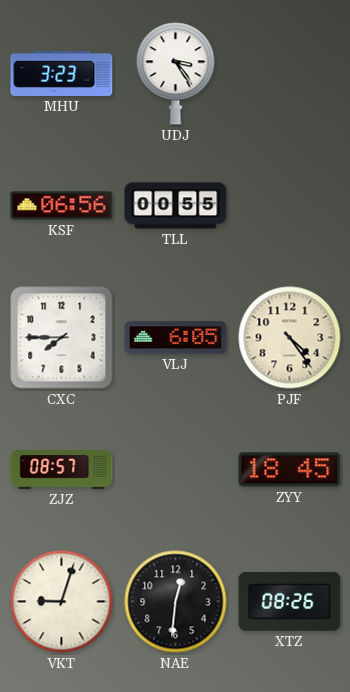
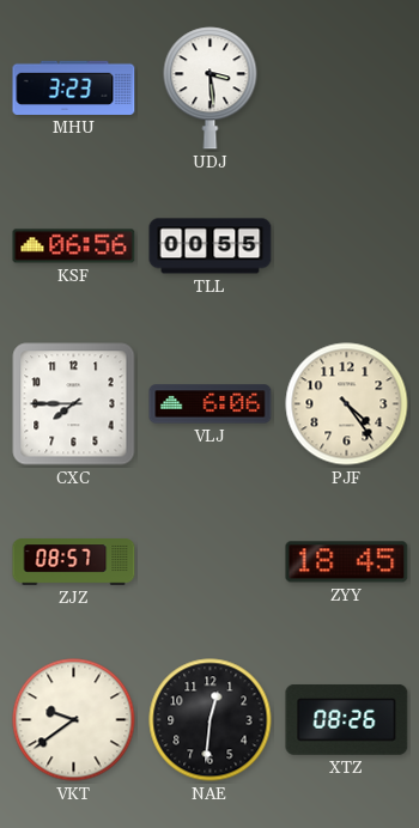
UDJ: 3:24 -> 3:29
VLJ: 6:05 -> 6:06
VKT: 9:03 -> 9:39
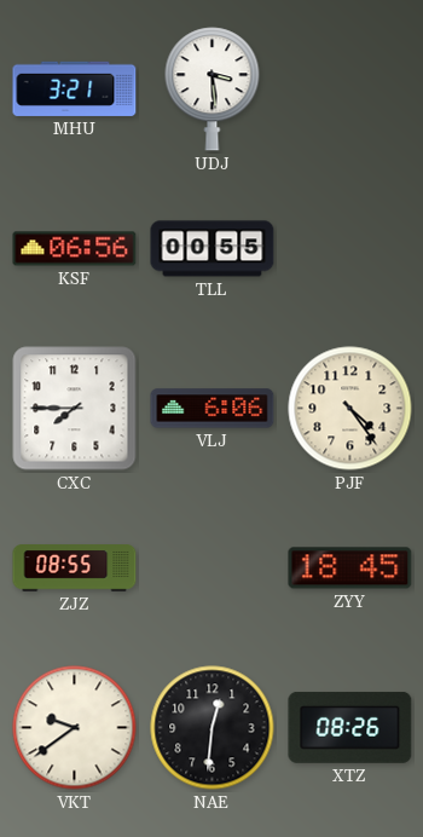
MHU: 3:23 -> 3:21
ZJZ: 08:57 -> 08:55
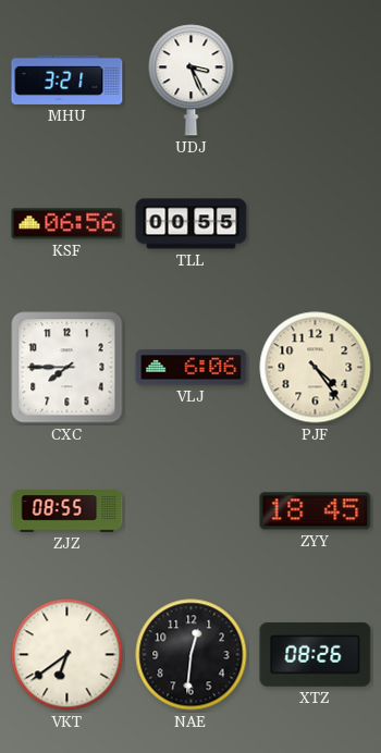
UDJ: 3:29 -> 3:26
VKT: 9:39 -> 6:39
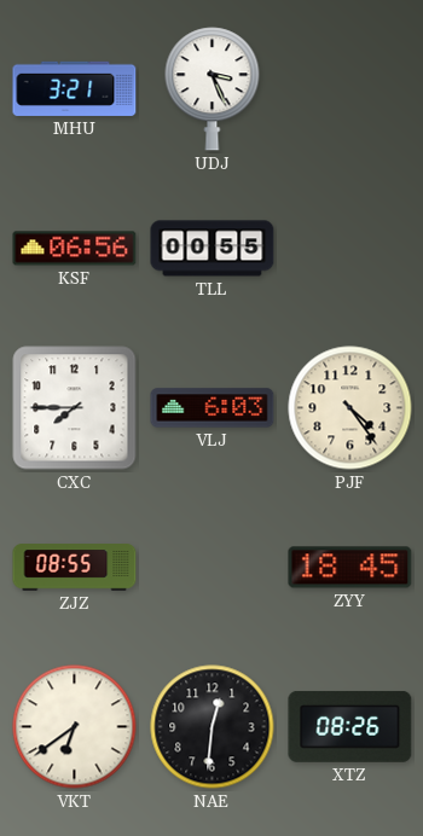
VLJ: 6:06 -> 6:03
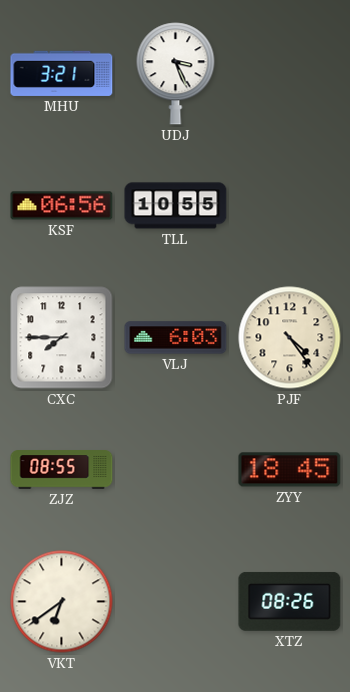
TLL: 00:55 -> 10:55
NAE: 12:31 -> none
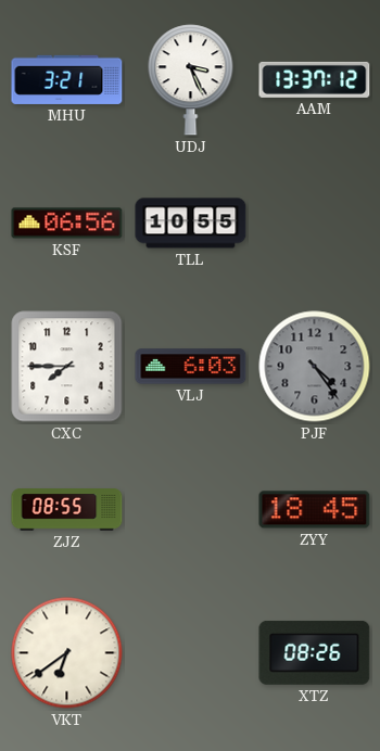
AAM: none -> 13:37
PJF dial: cream -> grey
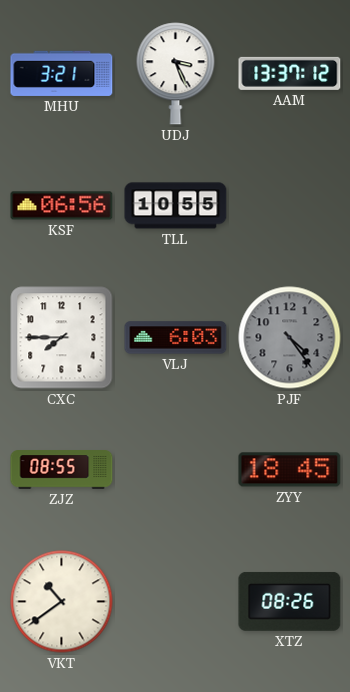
VKT: 6:39 -> 10:39
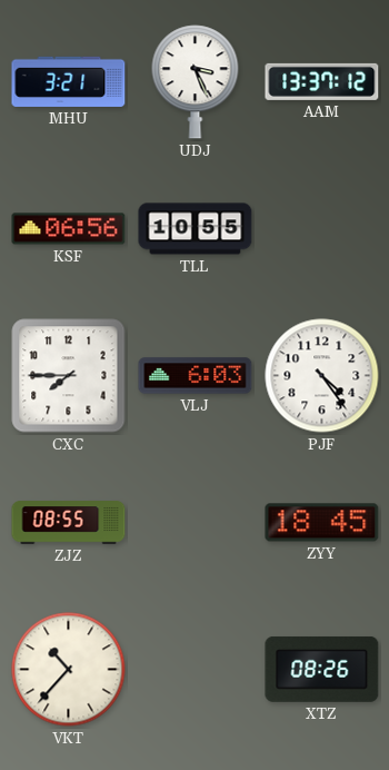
PJF dial: grey -> white
VKT: 10:39 -> 10:37
